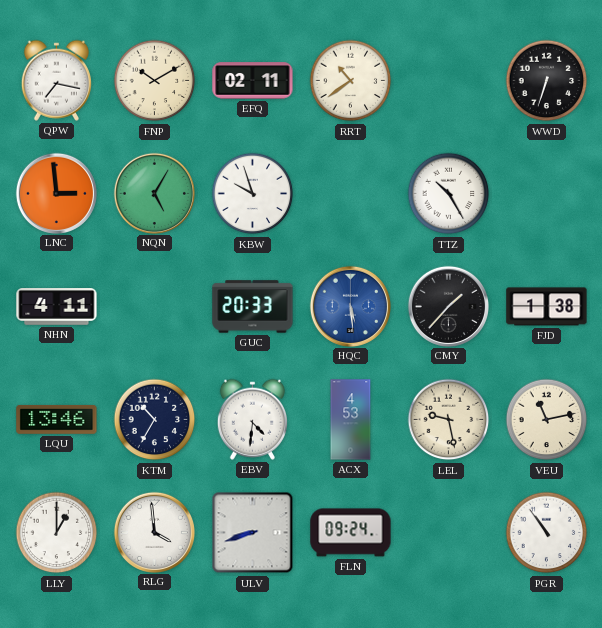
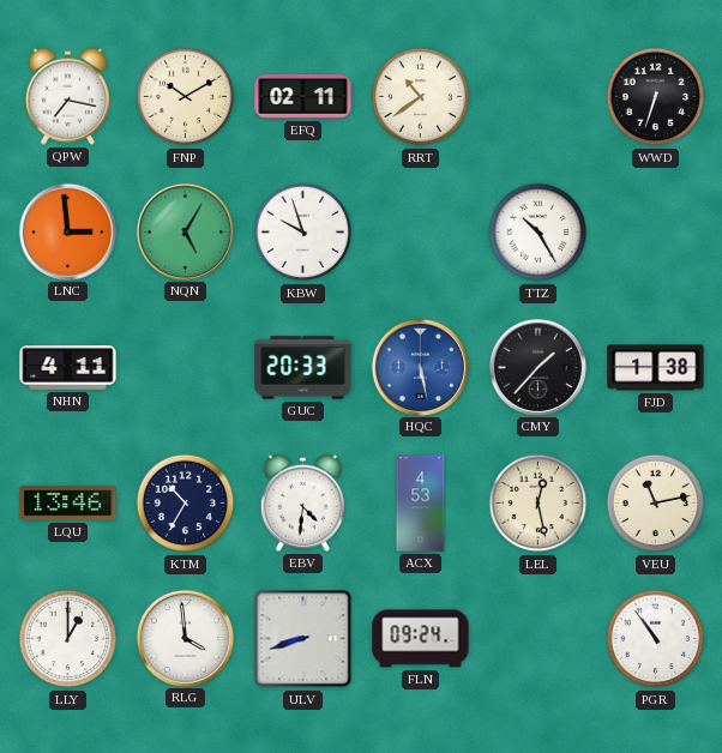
HQC: 5:29 -> 5:28
LEL: 9:28 -> 12:28
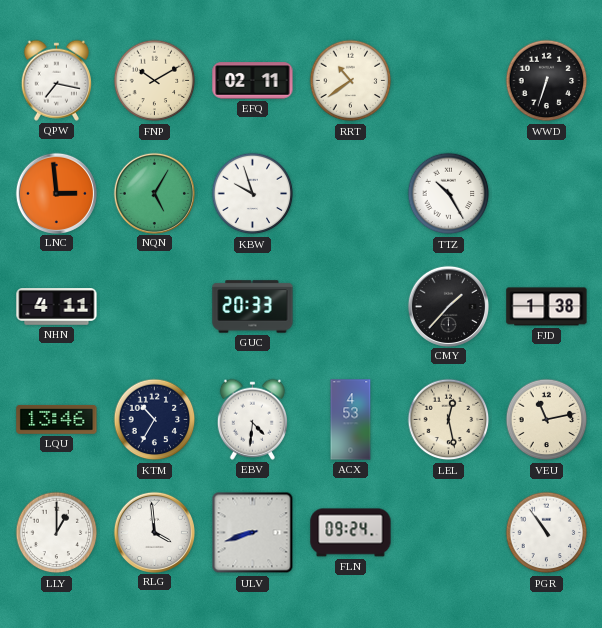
HQC: 5:28 -> none
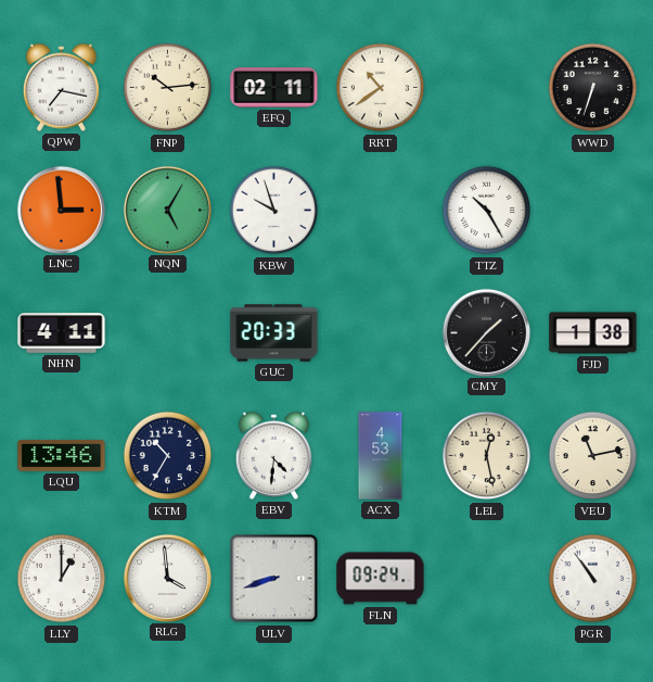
FNP: 10:10 -> 10:14
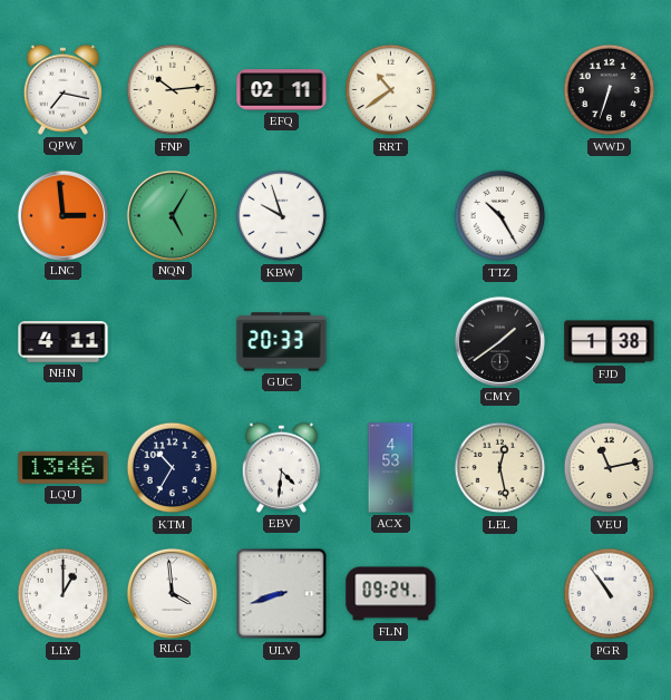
CMY: 1:37 -> 1:39
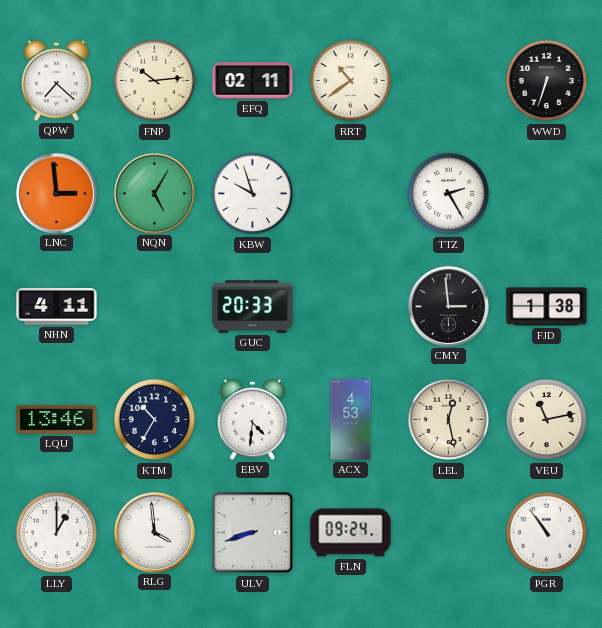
QPW: 7:17 -> 7:22
TTZ: 10:25 -> 2:25
CMY: 1:39 -> 2:59
